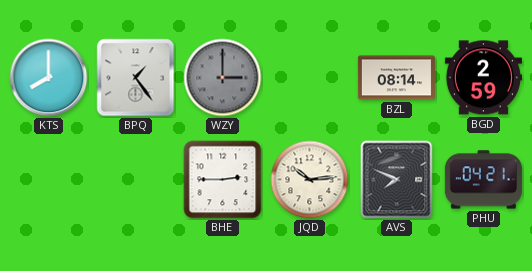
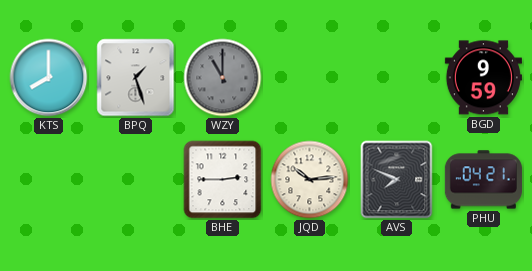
BPQ: 1:24 -> 1:27
WZY: 3:00 -> 11:00
BZL: 08:14 -> none
BGD: 2:59 -> 9:59
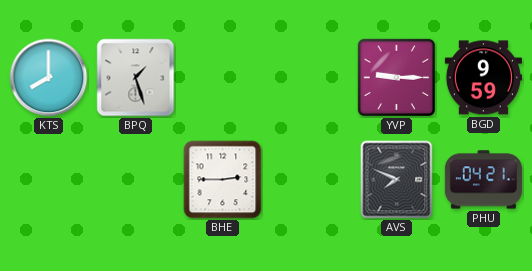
WZY: 11:00 -> none
YVP: none -> 9:15
JQD: 10:14 -> none
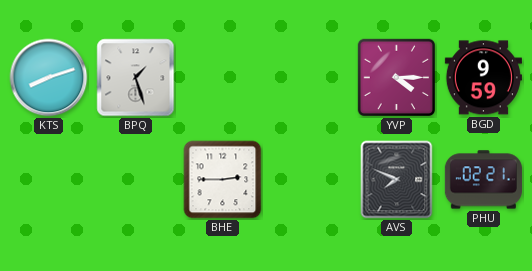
KTS: 8:00 -> 8:12
YVP: 9:15 -> 4:15
PHU: 04:21 -> 02:21
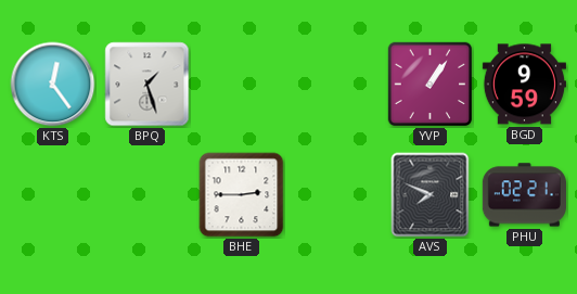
KTS: 8:12 -> 12:24
YVP: 4:15 -> 1:06
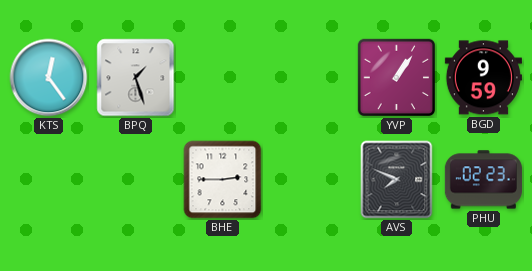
PHU: 02:21 -> 02:23
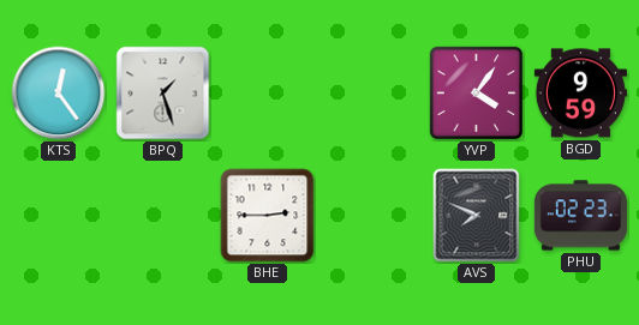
YVP: 1:06 -> 4:06
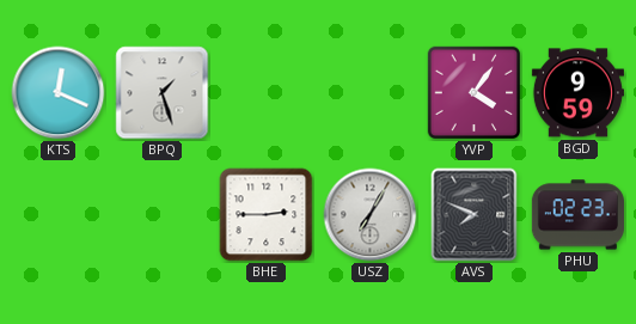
KTS: 12:24 -> 12:19
USZ: none -> 7:05
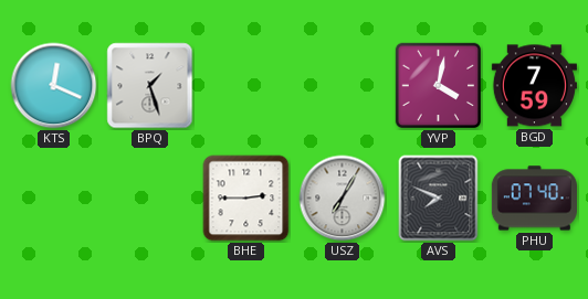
YVP: 4:06 -> 4:02
BGD: 9:59 -> 7:59
PHU: 02:23 -> 07:40
